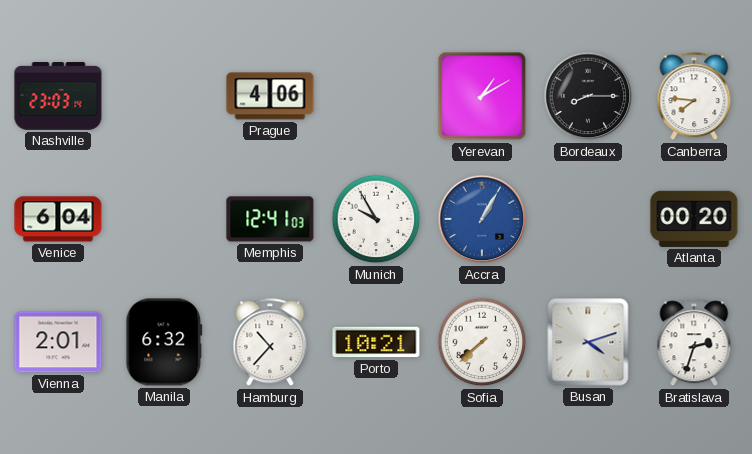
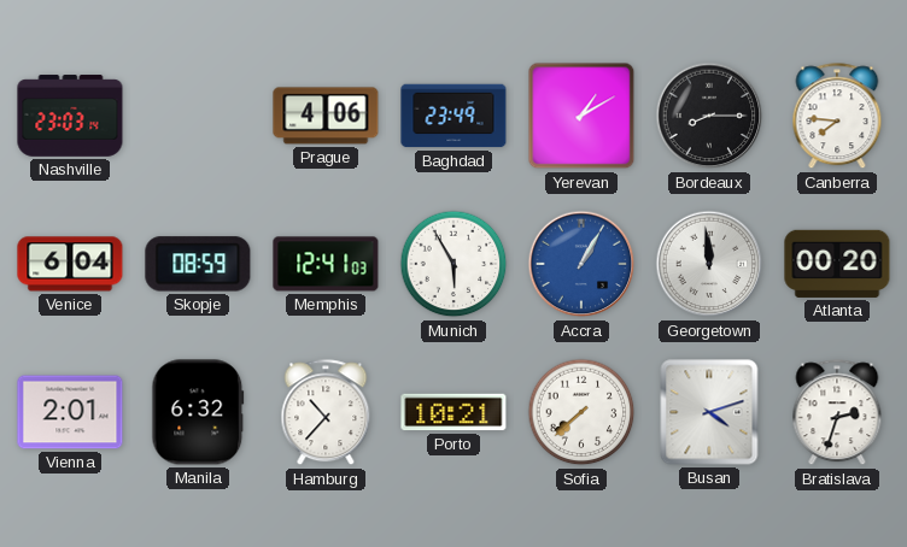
Baghdad: none -> 23:49
Skopje: none -> 08:59
Munich: 9:55 -> 5:55
Georgetown: none -> 11:59
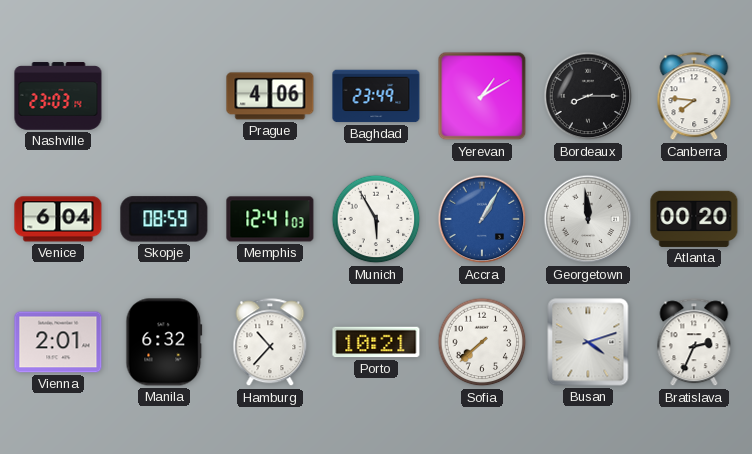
Bratislava: 2:33 -> 2:34
